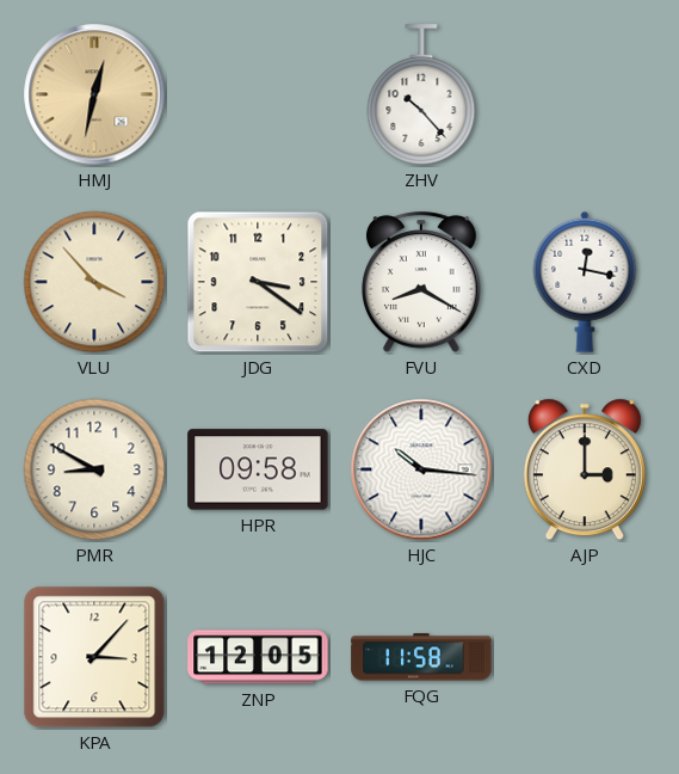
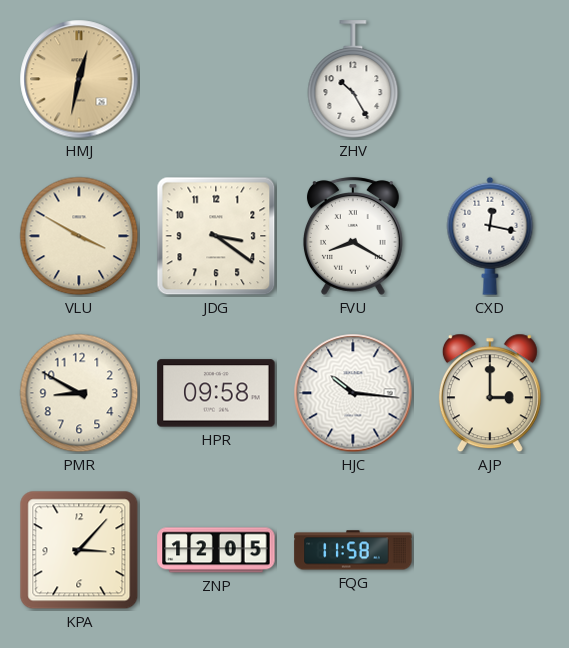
ZHV: 10:23 -> 10:25
VLU: 3:53 -> 3:50
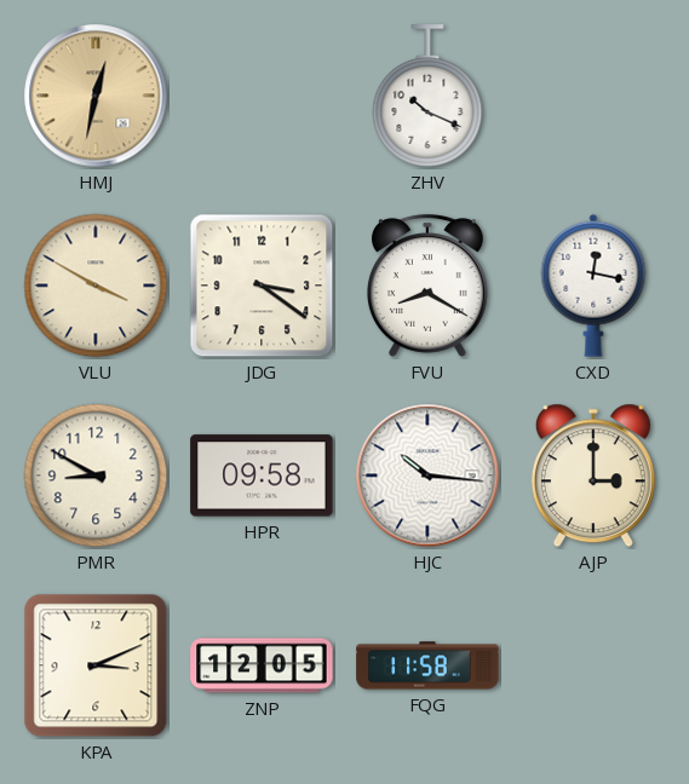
ZHV: 10:25 -> 10:19
KPA: 3:07 -> 3:11
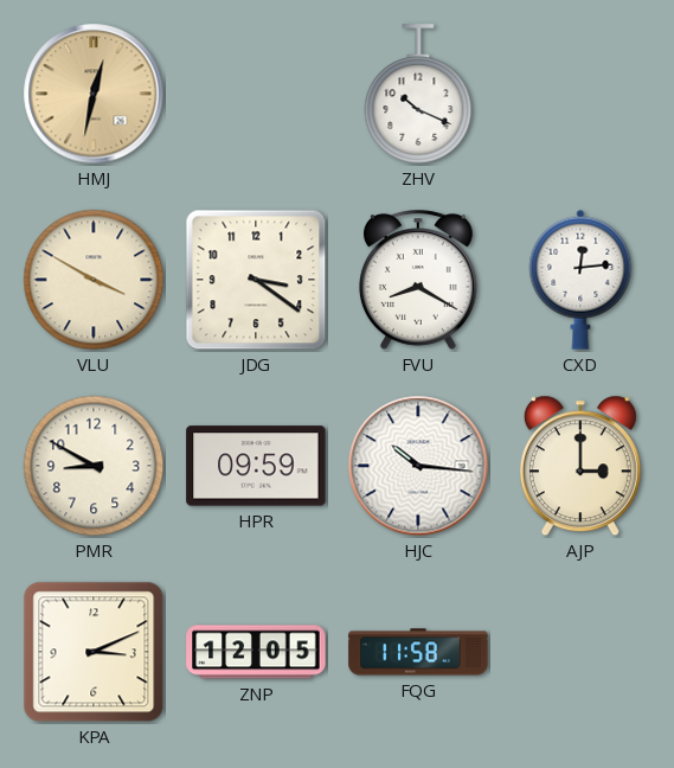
CXD: 12:17 -> 12:14
HPR: 09:58 -> 09:59
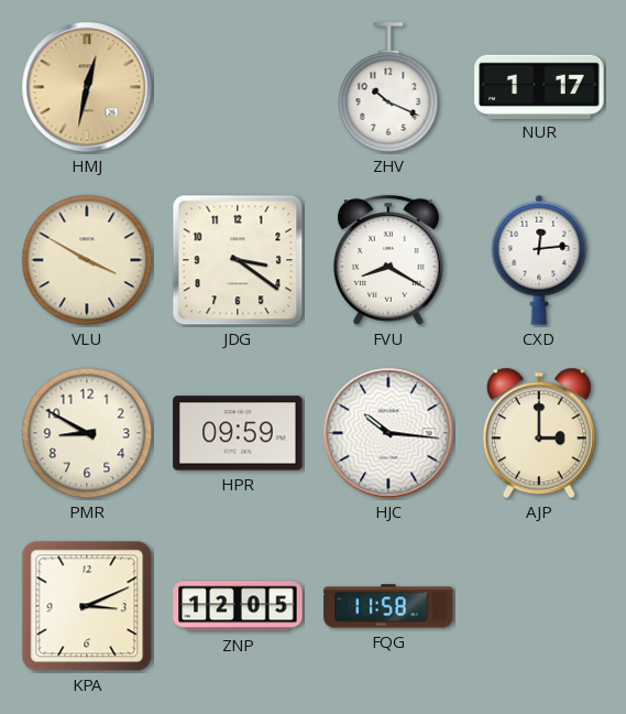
NUR: none -> 1:17
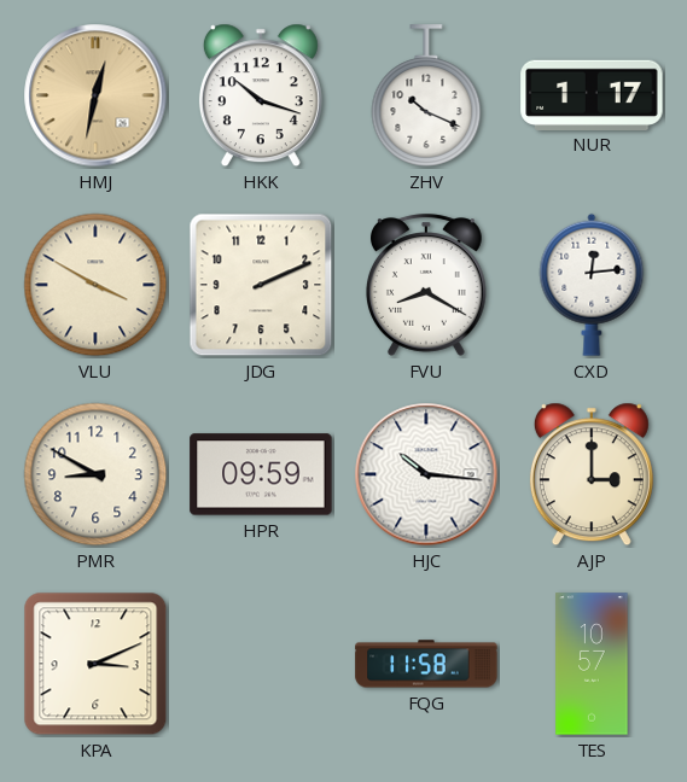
HKK: none -> 10:18
JDG: 3:21 -> 2:11
ZNP: 12:05 -> none
TES: none -> 10:57
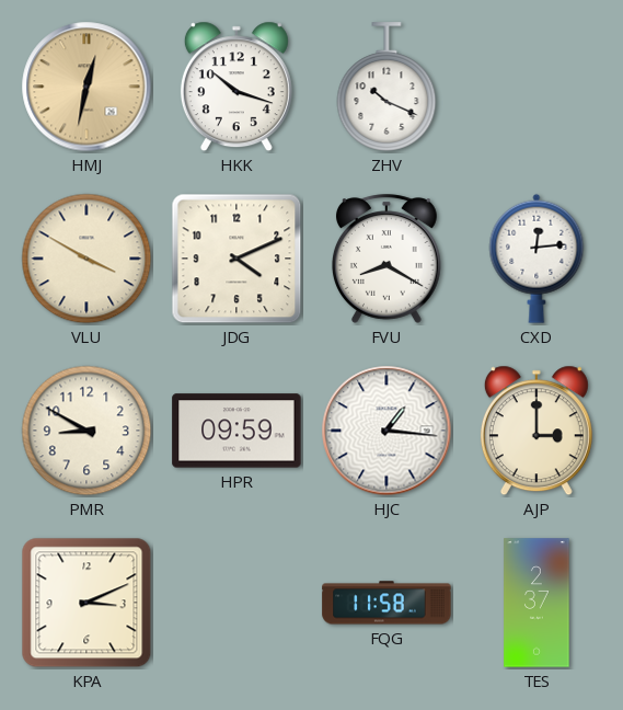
NUR: 1:17 -> none
JDG: 2:11 -> 4:11
HJC: 10:16 -> 1:16
TES: 10:57 -> 2:37
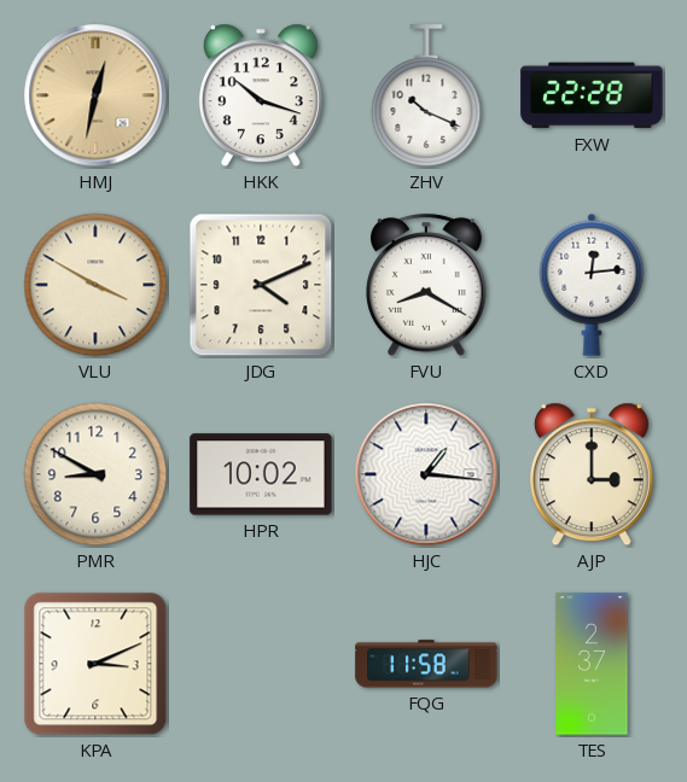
FXW: none -> 22:28
HPR: 09:59 -> 10:02
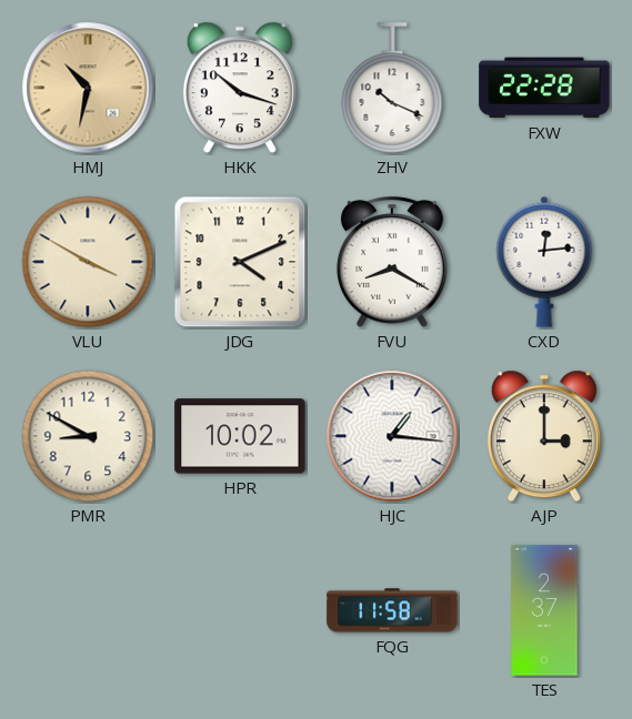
HMJ: 12:32 -> 10:32
KPA: 3:11 -> none
